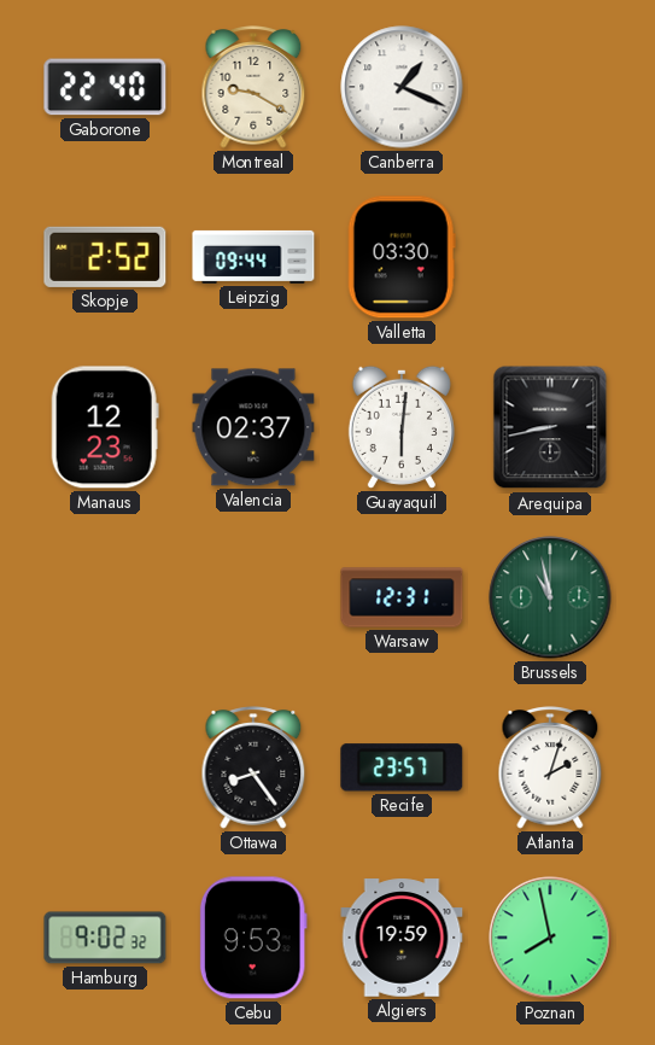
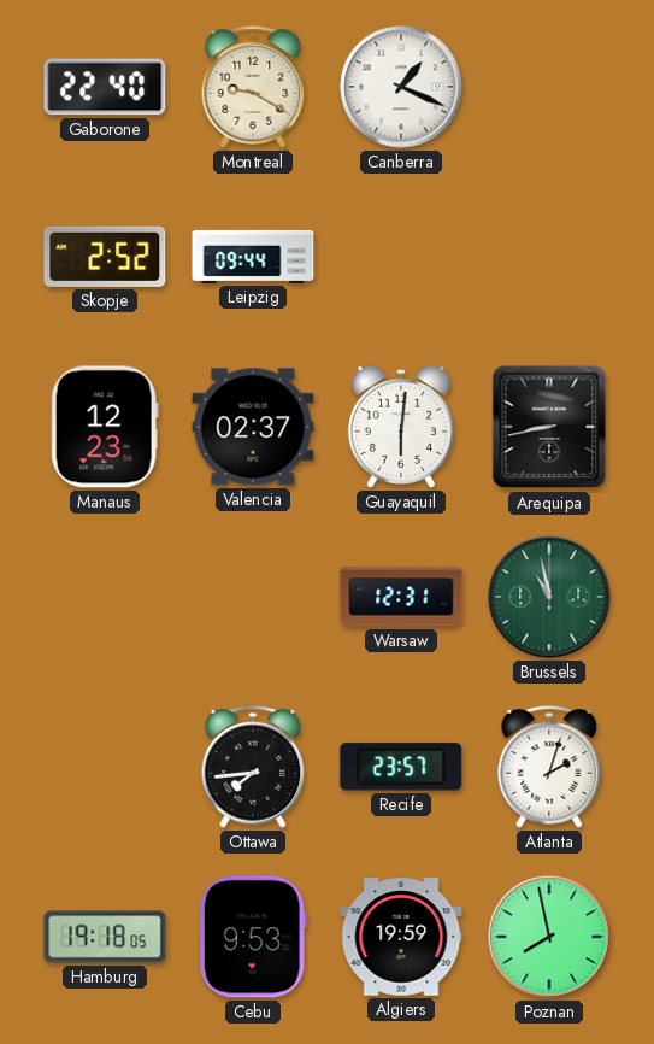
Valletta: 03:30 -> none
Ottawa: 8:24 -> 7:44
Hamburg: 9:02 -> 19:18
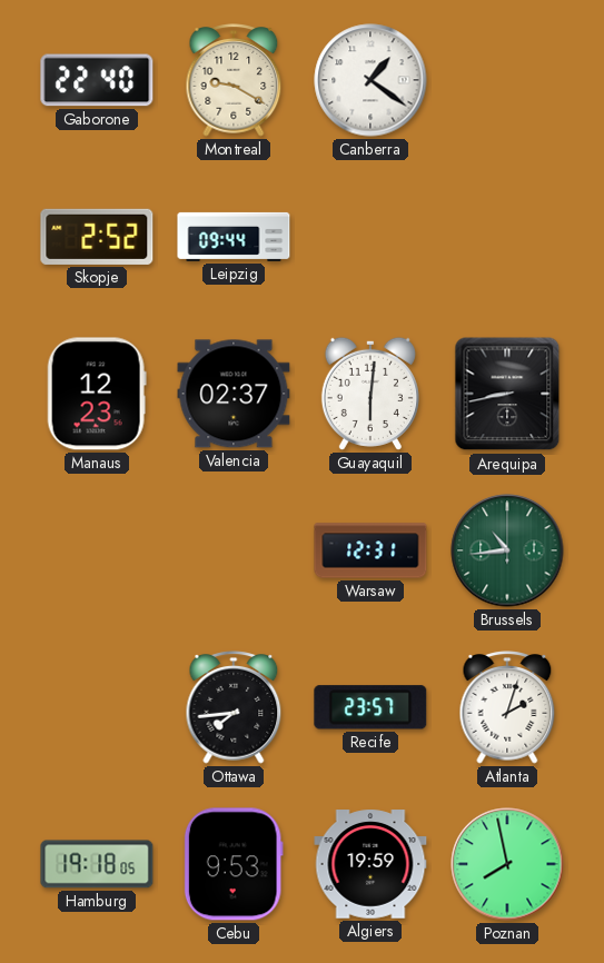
Canberra: 1:19 -> 1:21
Brussels: 10:58 -> 10:44
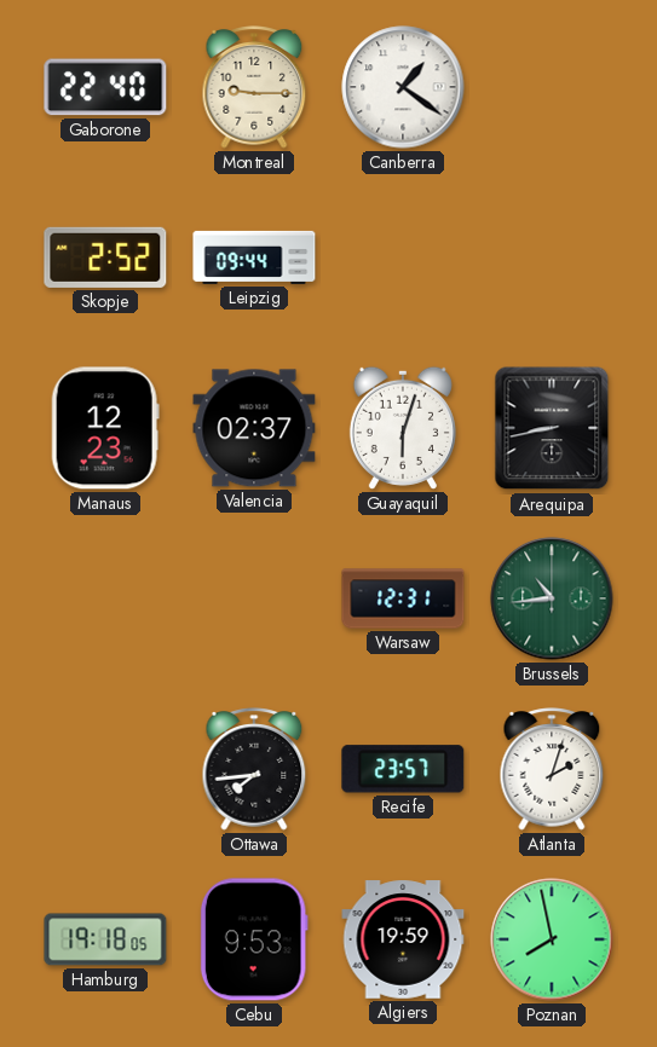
Montreal: 9:20 -> 9:15
Guayaquil: 6:01 -> 6:03
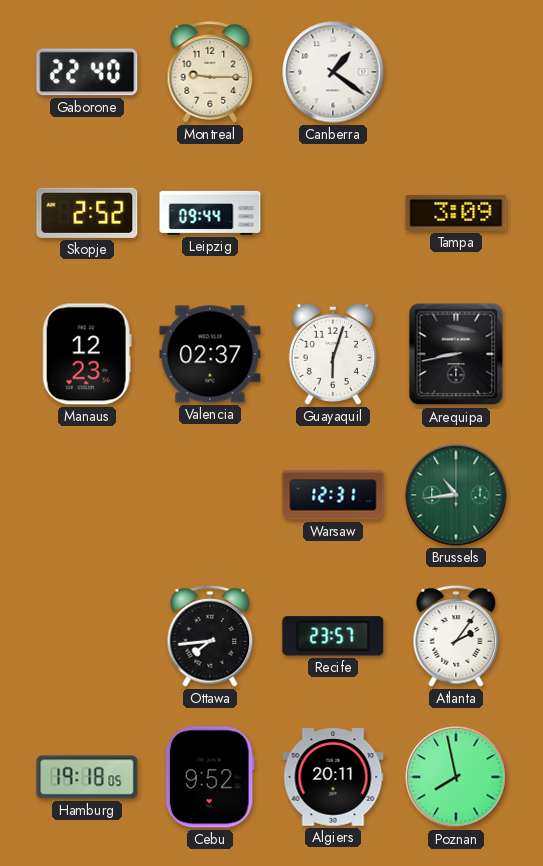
Tampa: none -> 3:09
Atlanta: 2:03 -> 2:06
Cebu: 9:53 -> 9:52
Algiers: 19:59 -> 20:11
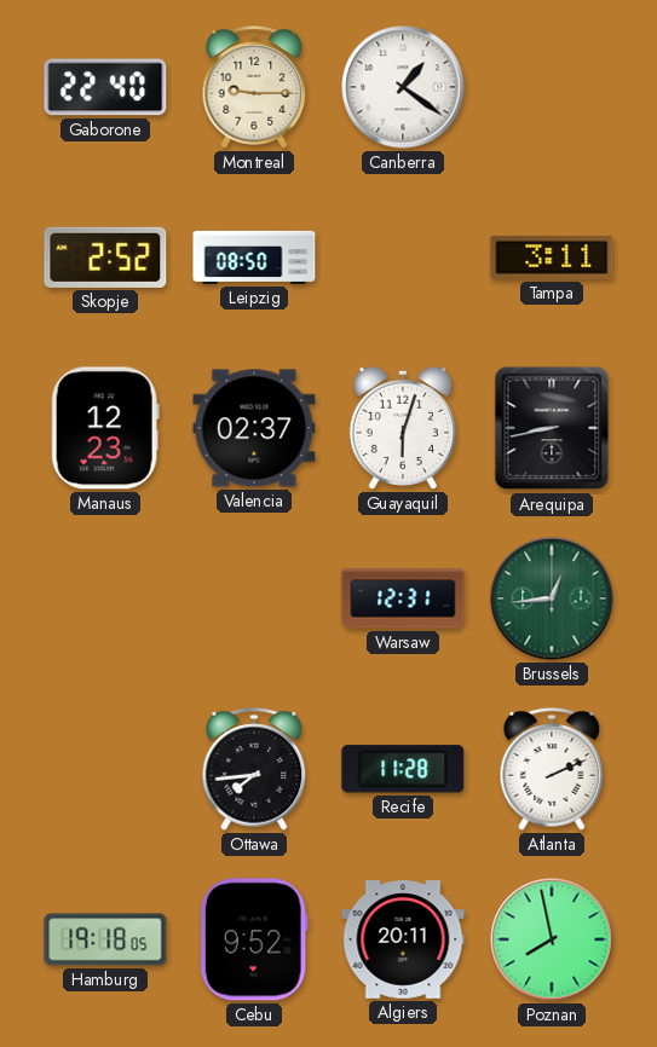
Leipzig: 09:44 -> 08:50
Tampa: 3:09 -> 3:11
Brussels: 10:44 -> 12:44
Recife: 23:57 -> 11:28
Atlanta: 2:06 -> 2:11
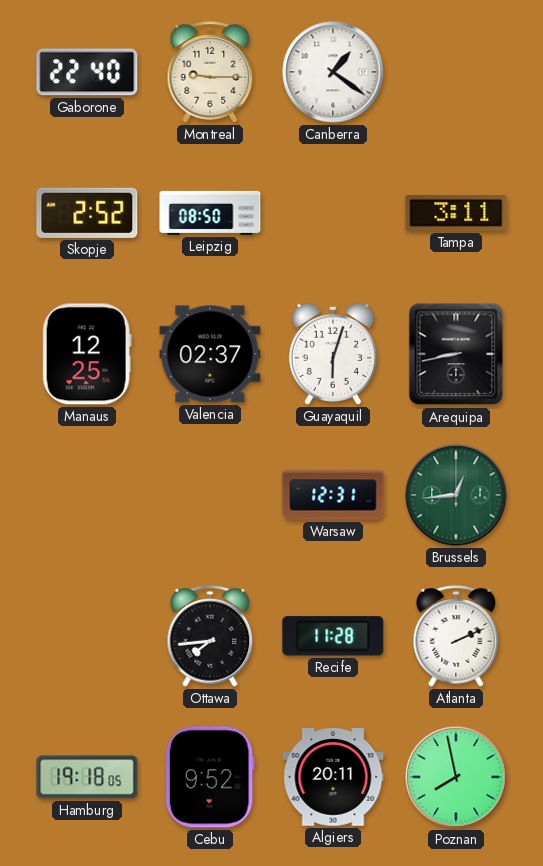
Manaus: 12:23 -> 12:25
